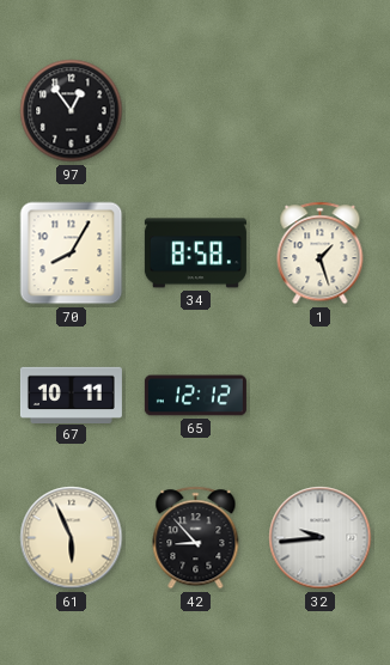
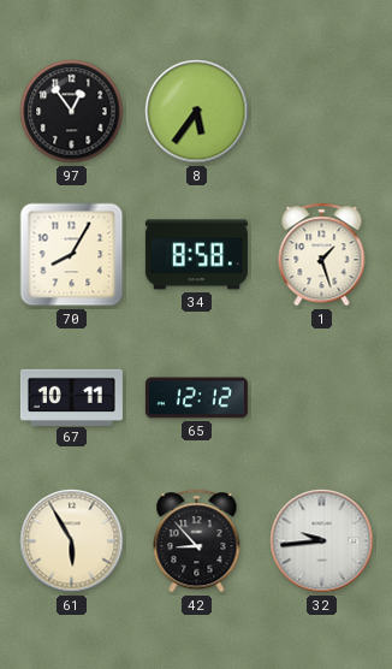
8: none -> 5:36
61: 5:56 -> 5:55
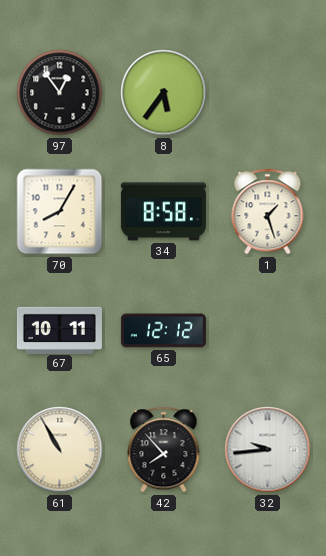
61: 5:55 -> 10:55
42: 8:53 -> 7:53
